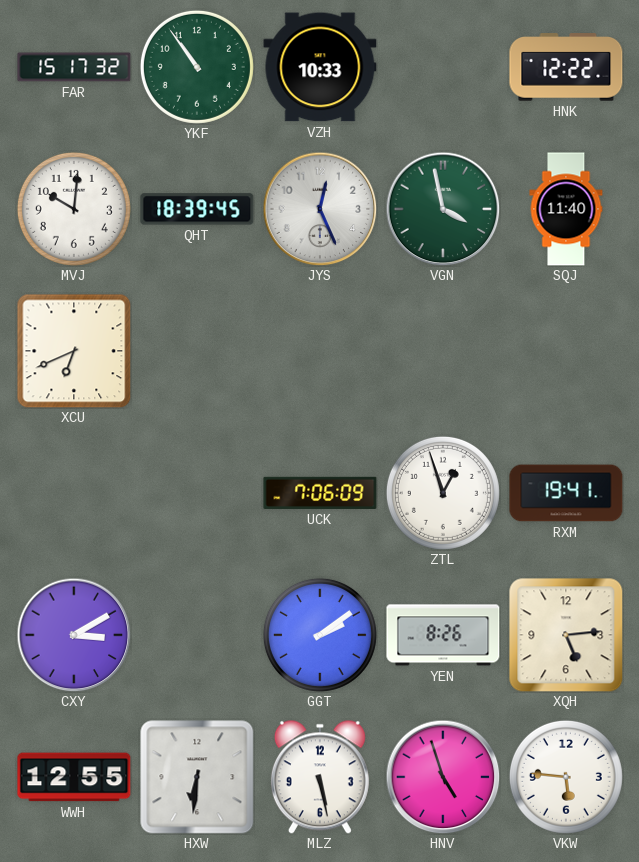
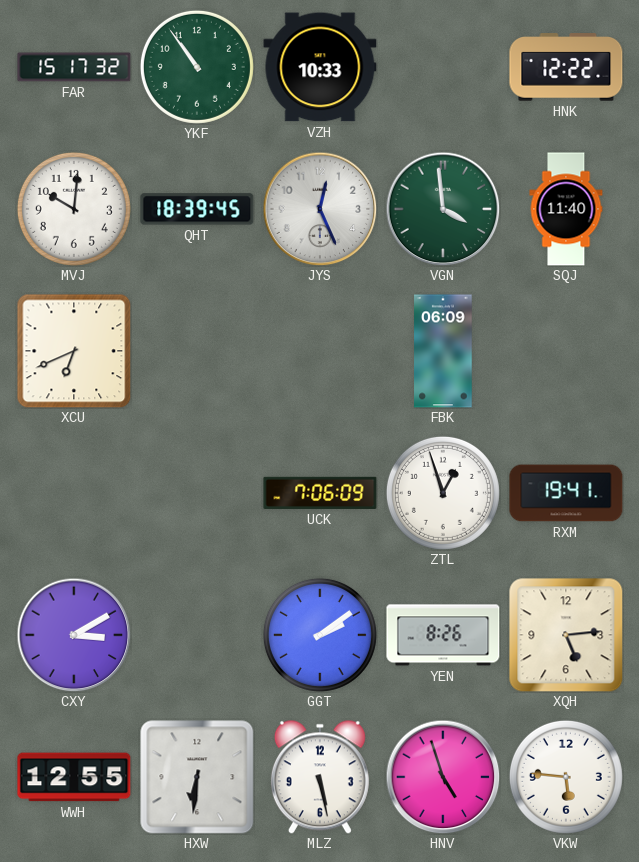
VGN: 3:58 -> 3:59
FBK: none -> 06:09
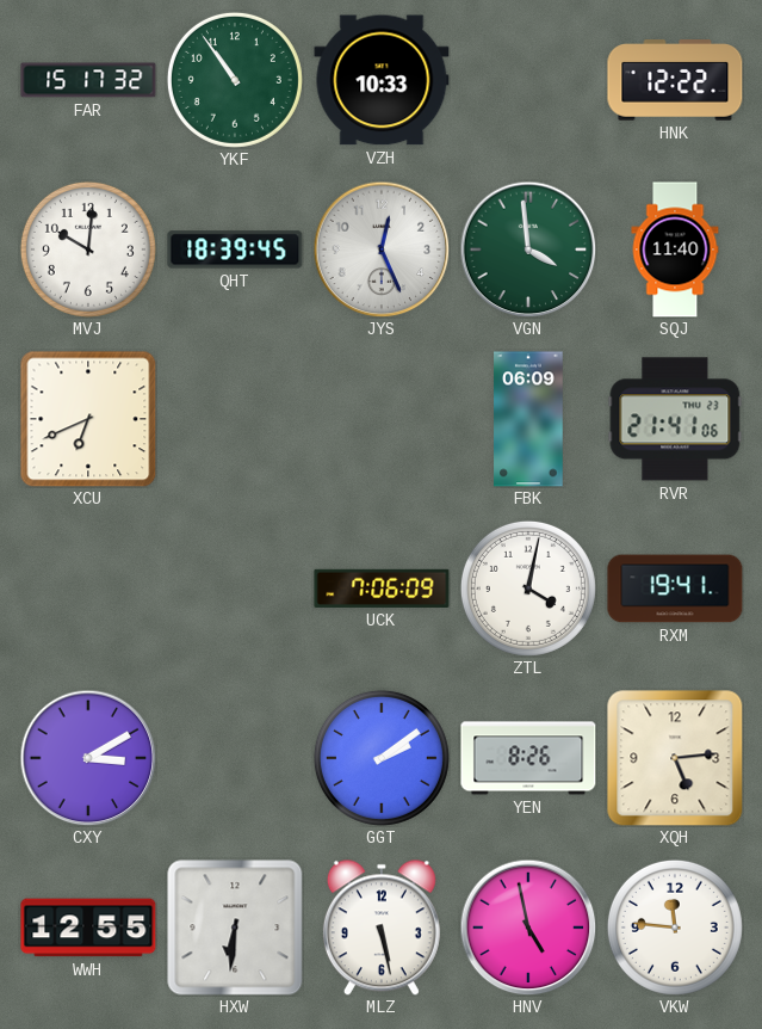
RVR: none -> 21:41
ZTL: 12:57 -> 4:02
HNV: 4:57 -> 4:58
VKW: 5:46 -> 11:46
